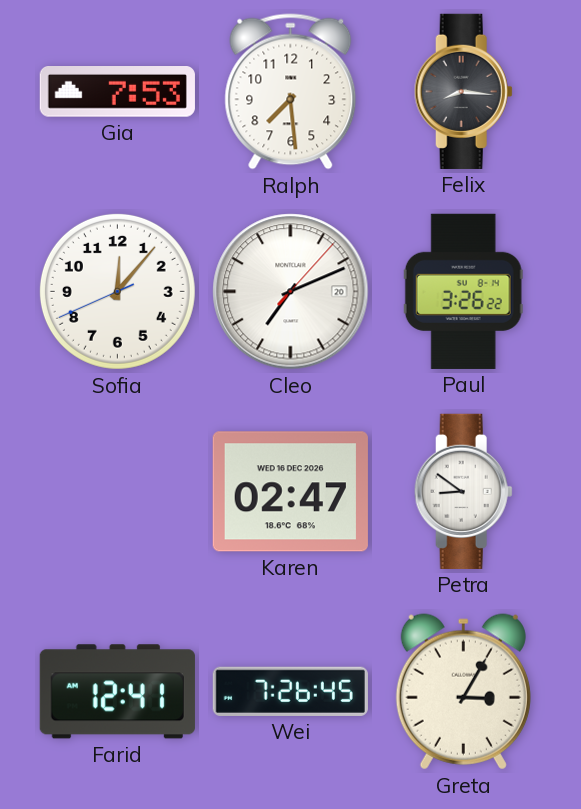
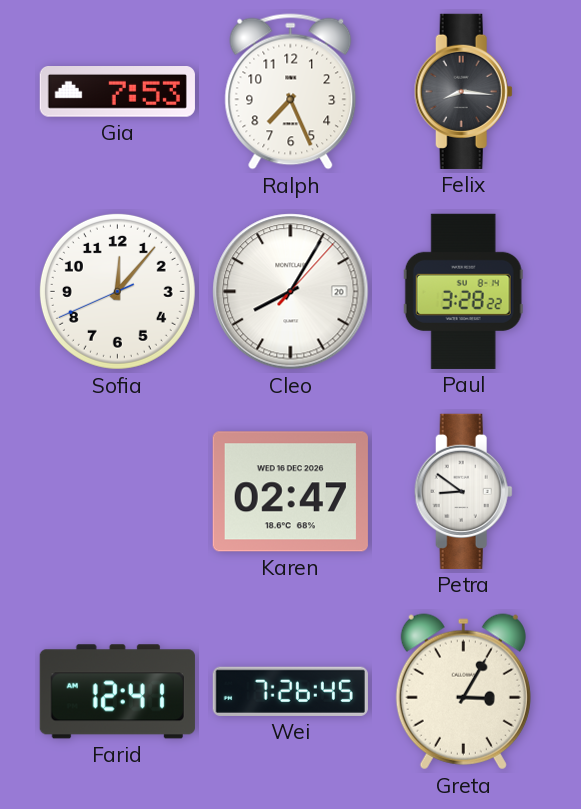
Ralph: 7:29 -> 7:26
Cleo: 7:11 -> 8:05
Paul: 3:26 -> 3:28
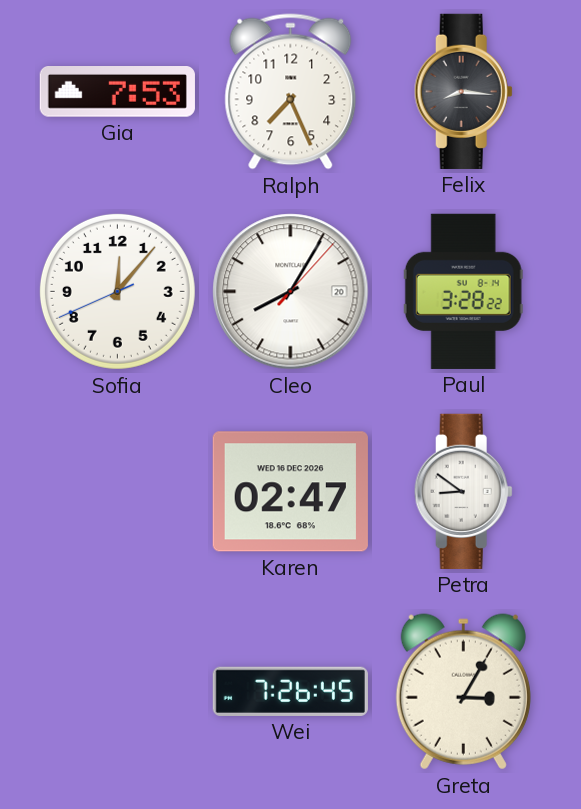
Farid: 12:41 -> none
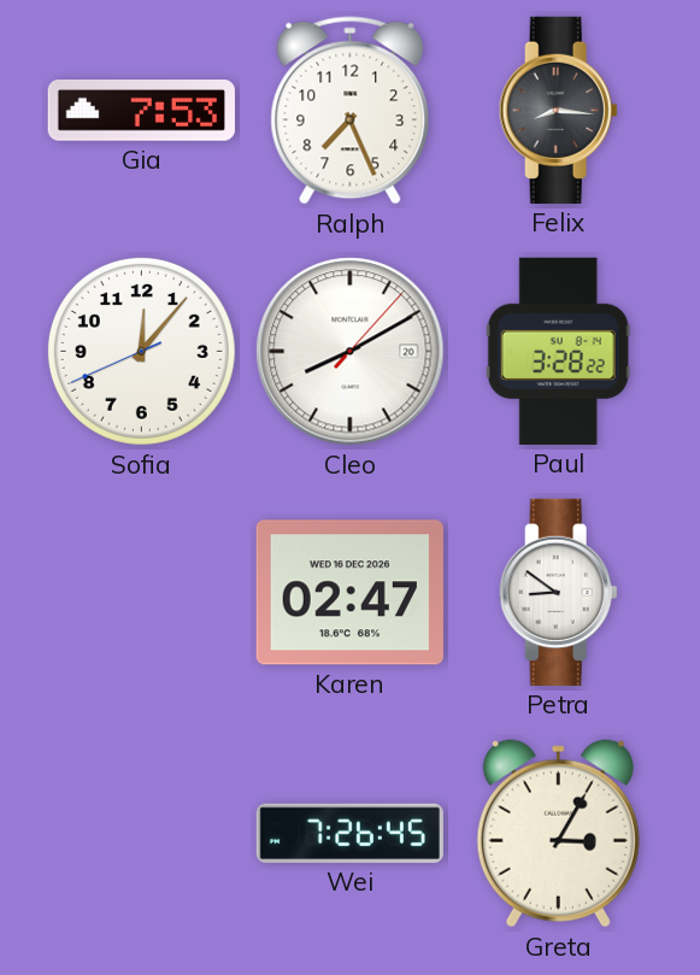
Cleo: 8:05 -> 8:10
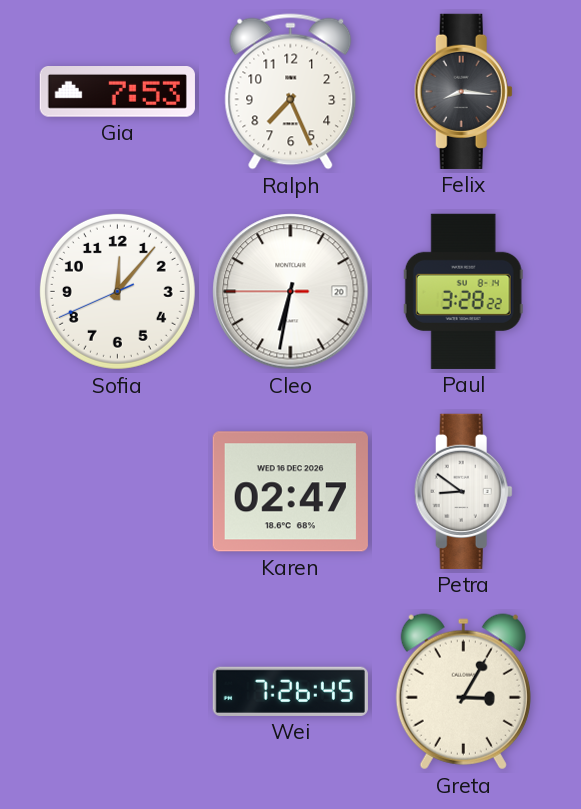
Cleo: 8:10 -> 6:31
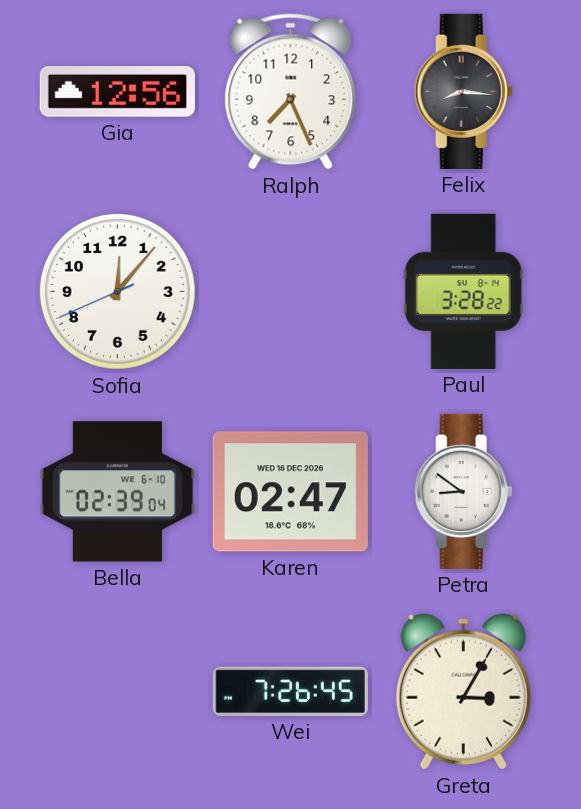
Gia: 7:53 -> 12:56
Cleo: 6:31 -> none
Bella: none -> 02:39
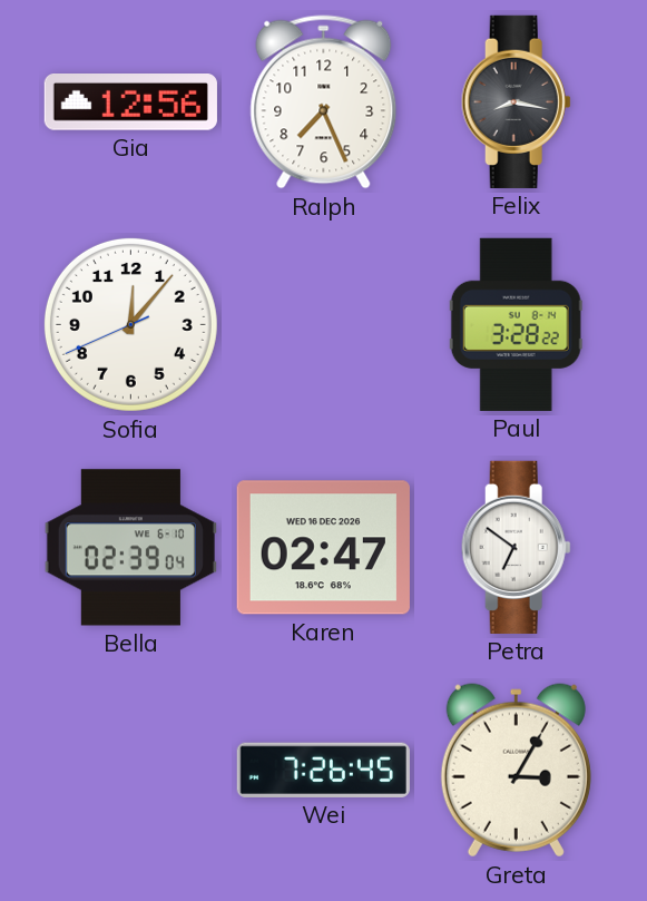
Felix: 8:16 -> 8:17
Petra: 8:51 -> 6:51
